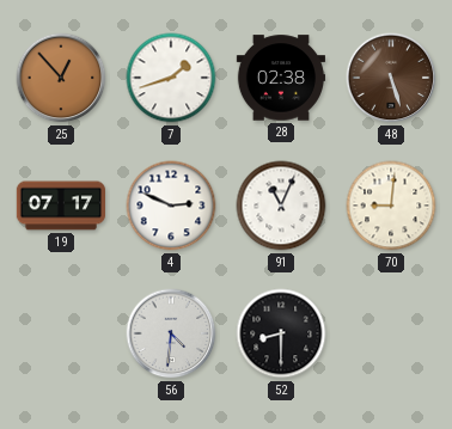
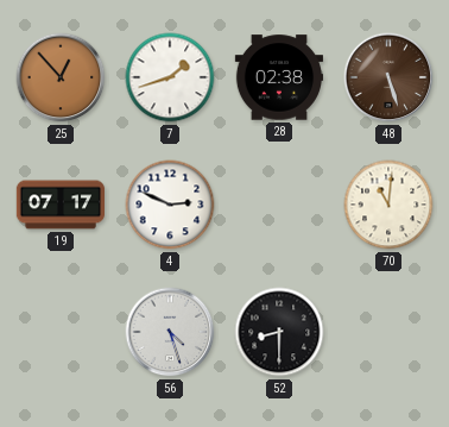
91: 11:04 -> none
70: 9:01 -> 11:01
56: 4:31 -> 4:27
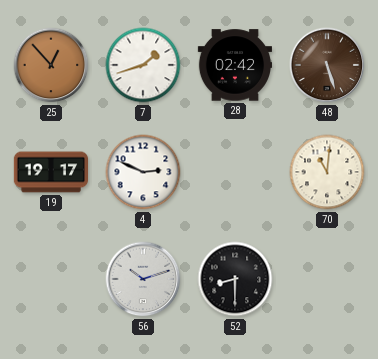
28: 02:38 -> 02:42
19: 07:17 -> 19:17
56: 4:27 -> 10:12
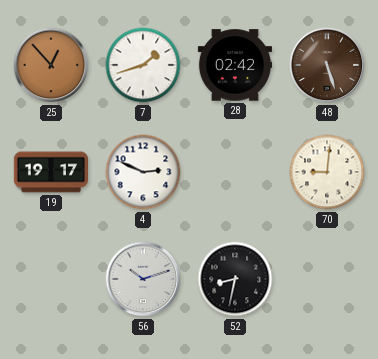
70: 11:01 -> 9:01
52: 8:30 -> 8:32
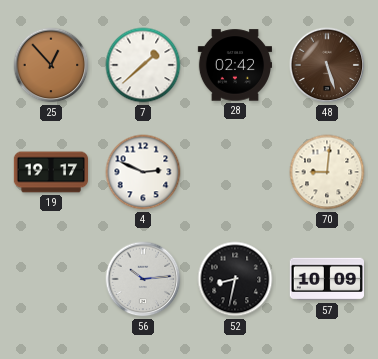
7: 1:42 -> 1:38
56: 10:12 -> 10:14
57: none -> 10:09
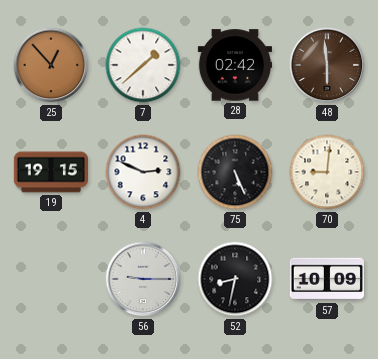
48: 5:27 -> 5:59
19: 19:17 -> 19:15
75: none -> 5:26
56: 10:14 -> 9:15
